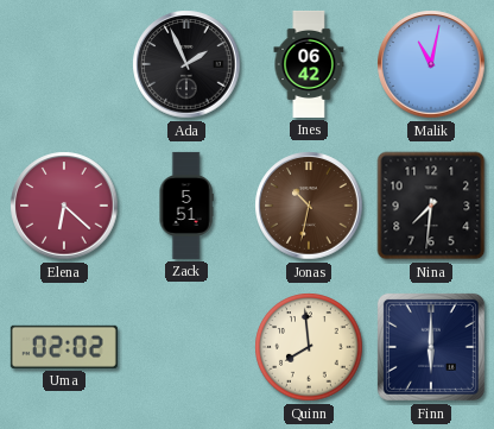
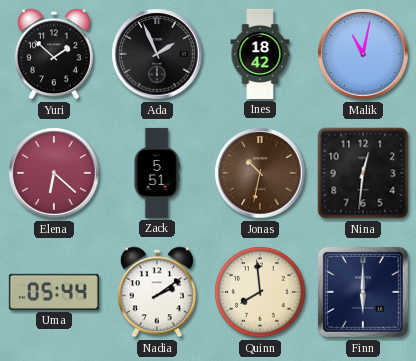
Yuri: none -> 1:52
Ines: 06:42 -> 18:42
Nina: 7:31 -> 12:31
Uma: 02:02 -> 05:44
Nadia: none -> 2:09
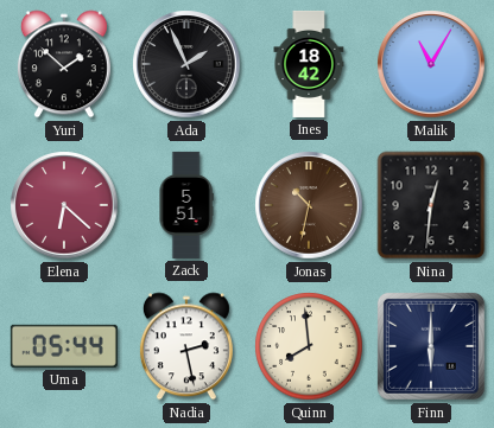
Malik: 11:02 -> 11:05
Nadia: 2:09 -> 2:28
